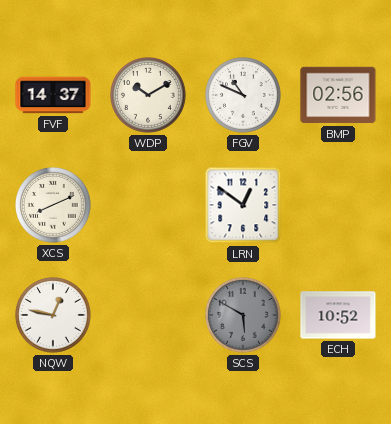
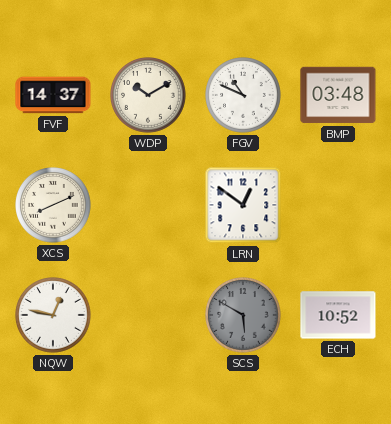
BMP: 02:56 -> 03:48
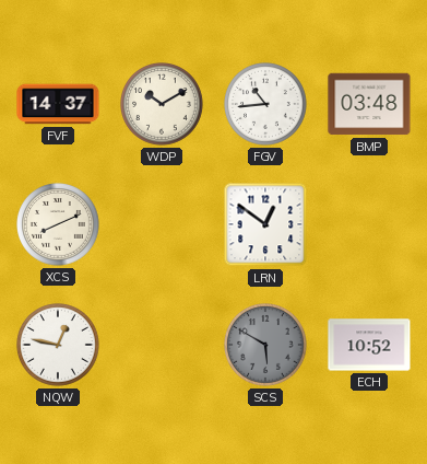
FGV: 10:49 -> 10:44
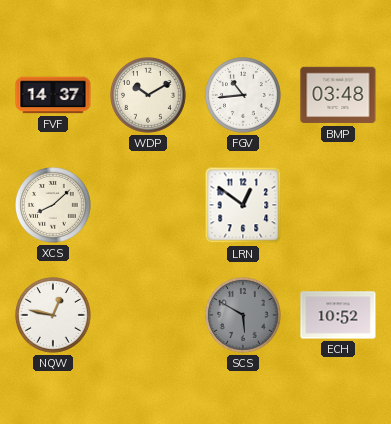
XCS: 8:11 -> 8:08
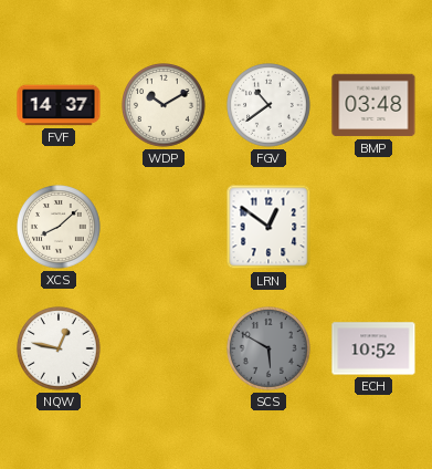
FGV: 10:44 -> 10:39
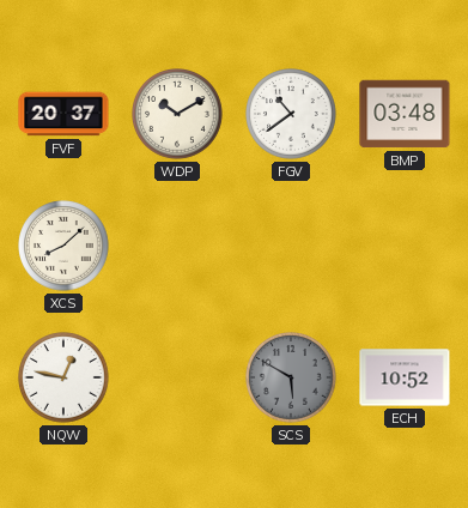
FVF: 14:37 -> 20:37
LRN: 12:51 -> none
